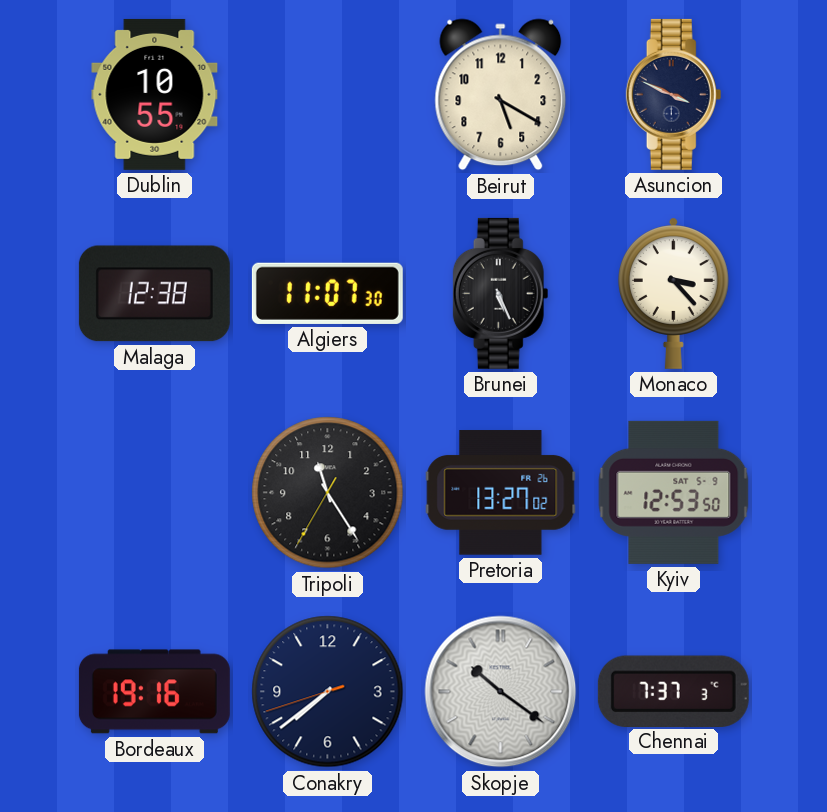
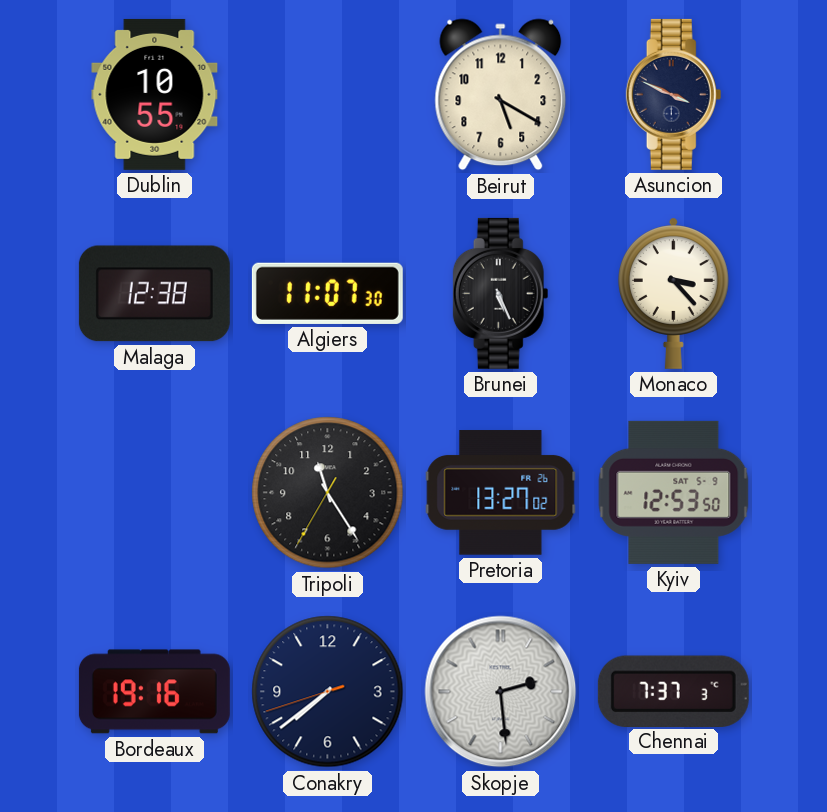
Skopje: 10:21 -> 2:29
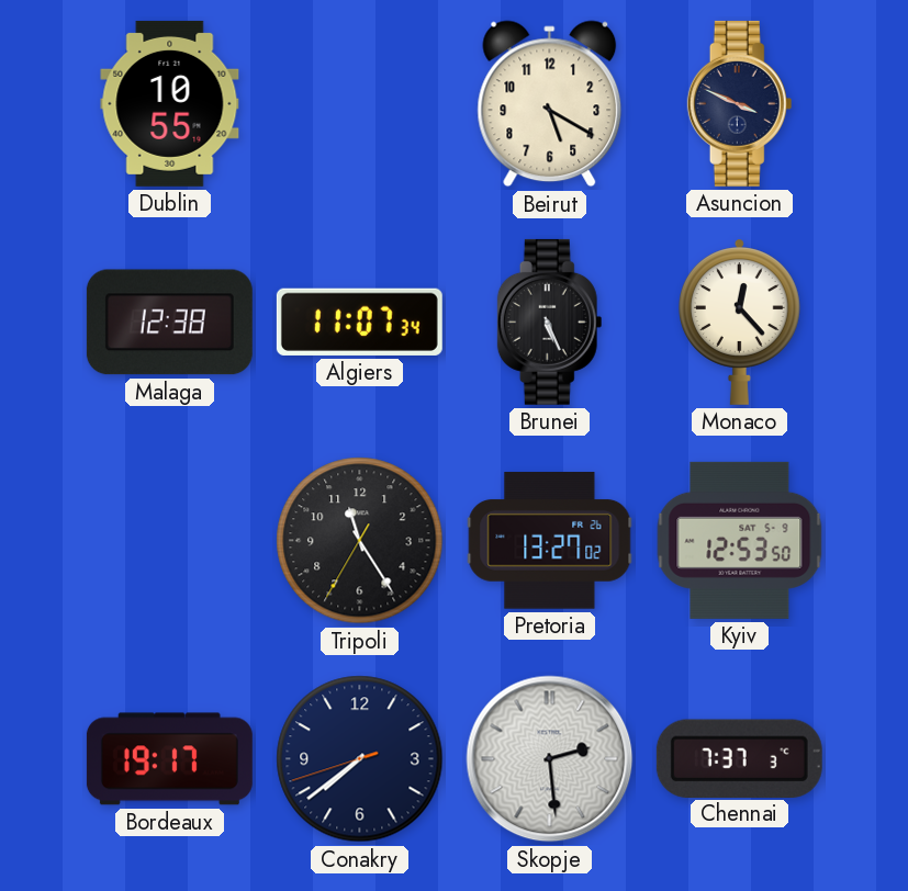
Algiers: 11:07:30 -> 11:07:34
Monaco: 3:23 -> 12:23
Bordeaux: 19:16 -> 19:17
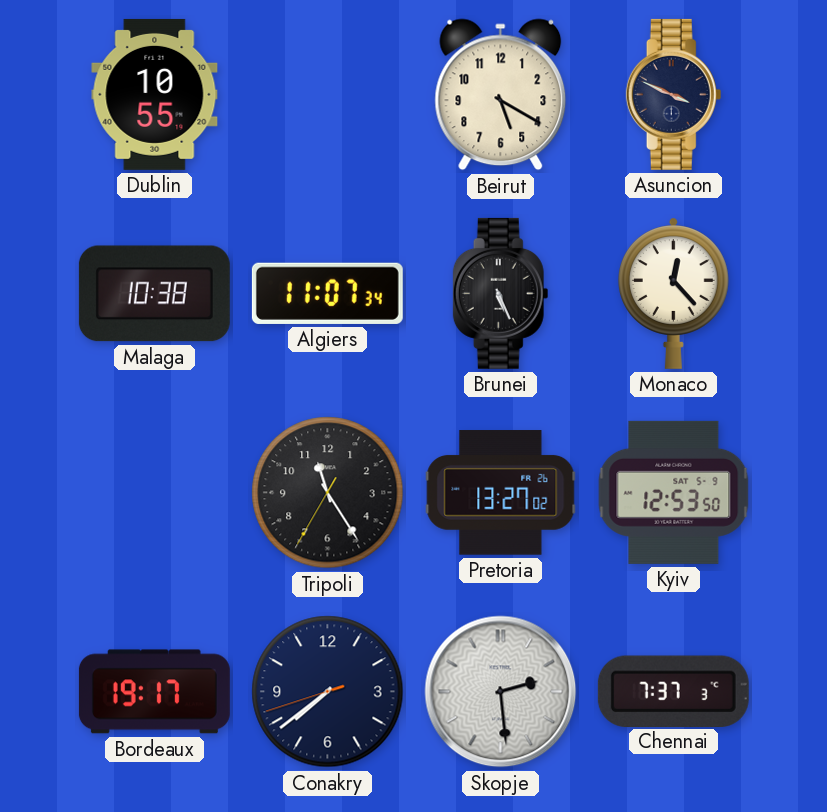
Malaga: 12:38 -> 10:38
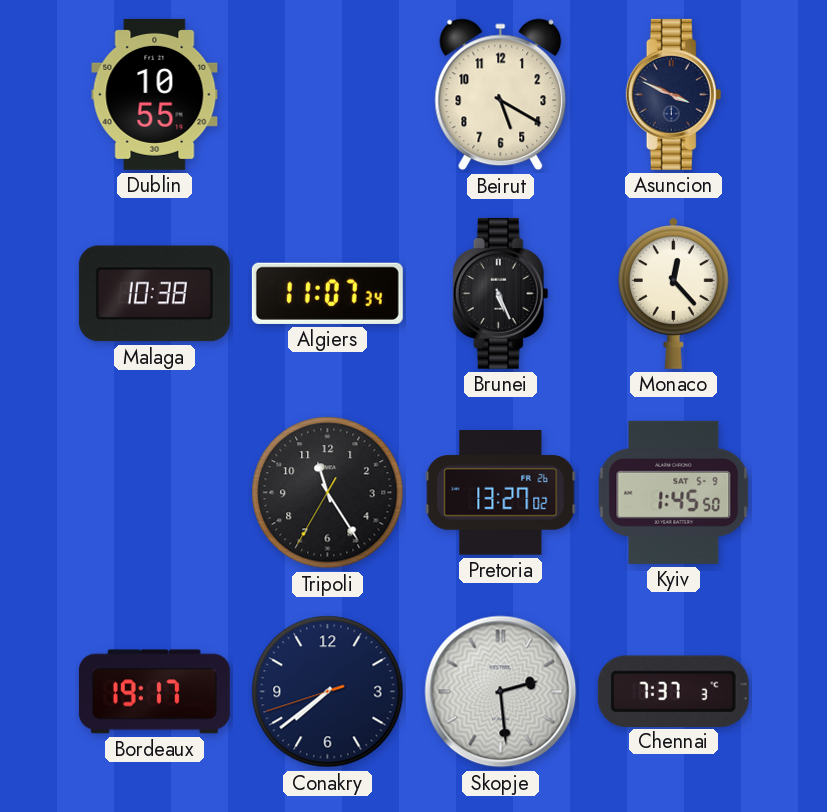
Kyiv: 12:53 -> 1:45
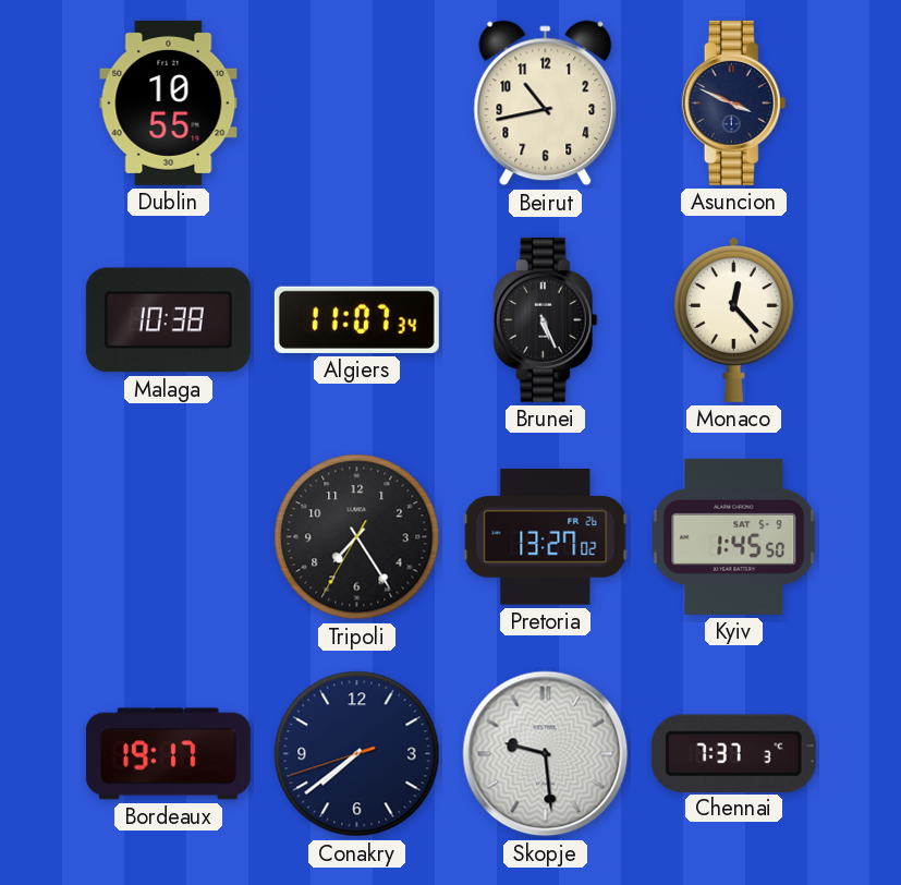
Beirut: 5:20 -> 10:43
Tripoli: 11:24 -> 7:24
Skopje: 2:29 -> 9:29
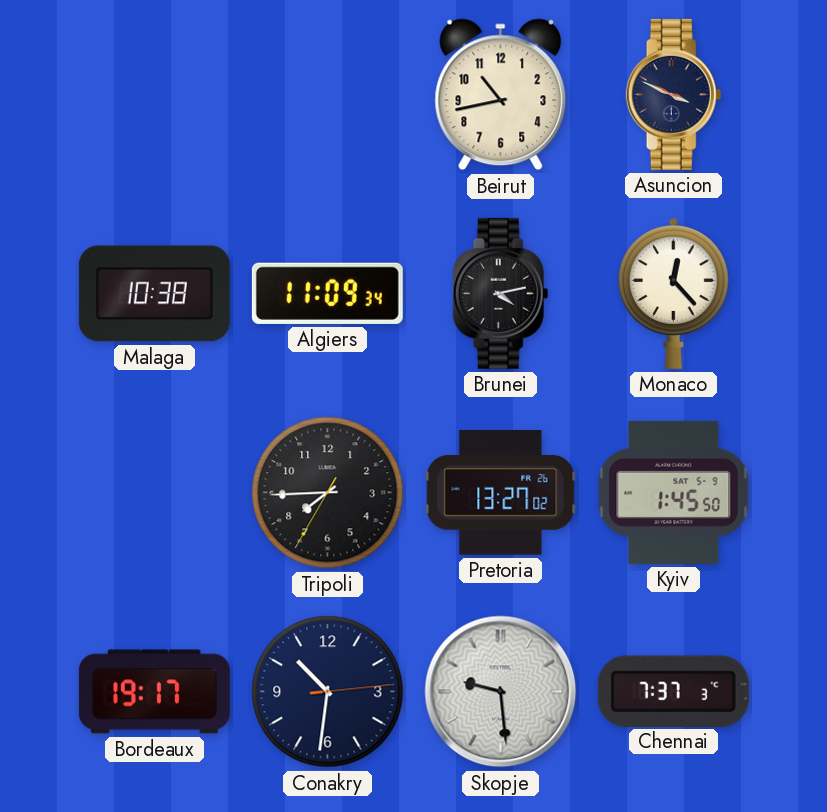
Dublin: 10:55 -> none
Algiers: 11:07 -> 11:09
Brunei: 5:26 -> 4:13
Tripoli: 7:24 -> 7:44
Conakry: 7:38 -> 10:31
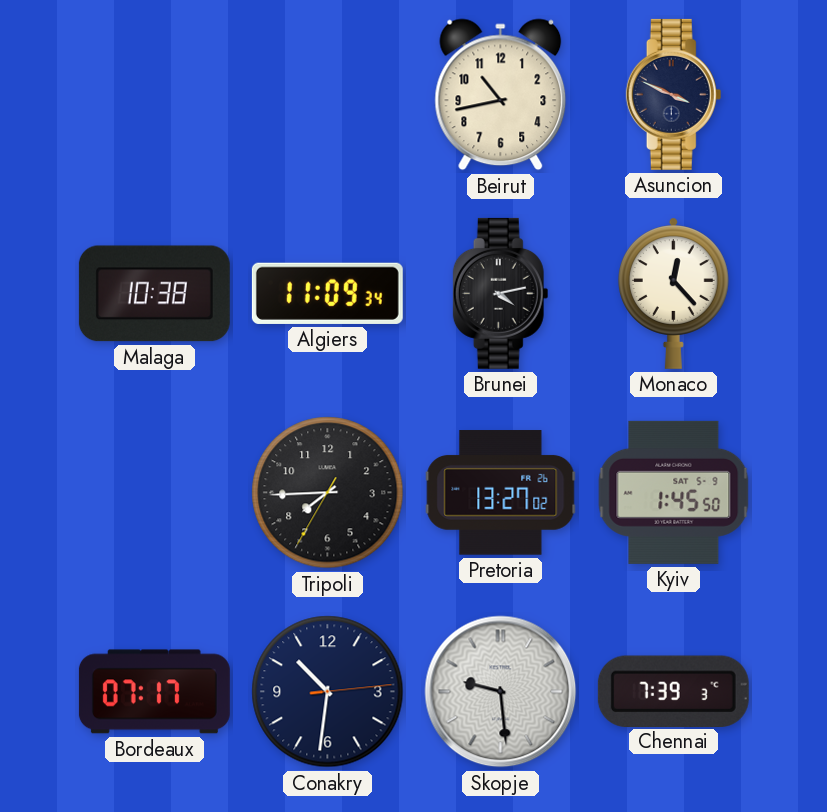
Bordeaux: 19:17 -> 07:17
Chennai: 7:37 -> 7:39
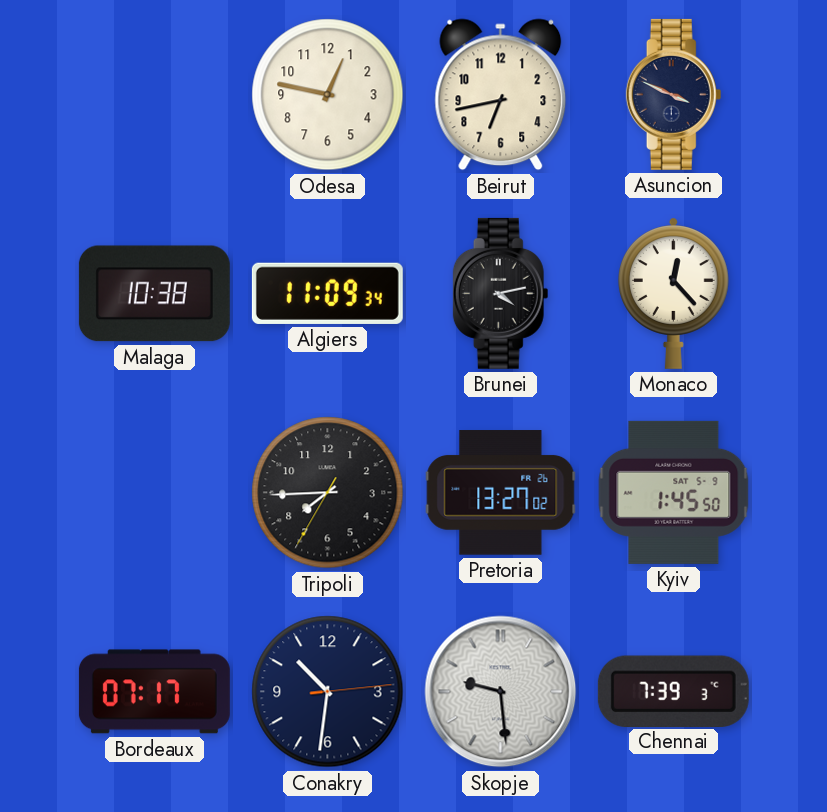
Odesa: none -> 12:47
Beirut: 10:43 -> 6:43
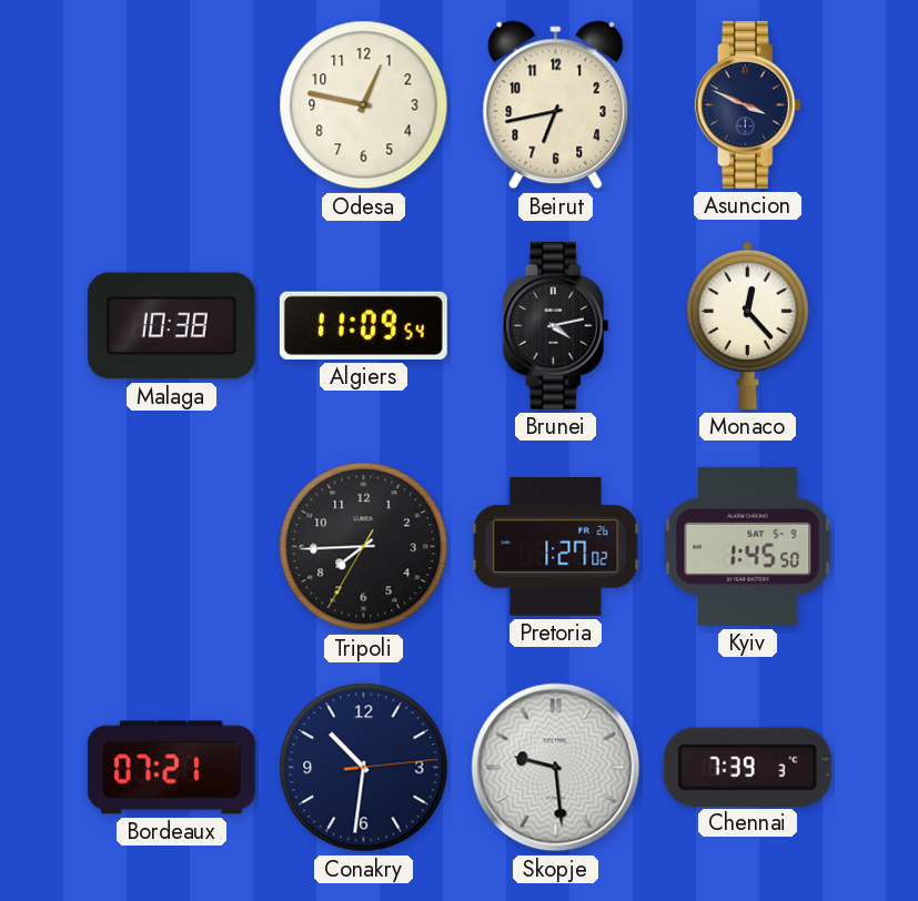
Algiers: 11:09:34 -> 11:09:54
Pretoria: 13:27 -> 1:27
Bordeaux: 07:17 -> 07:21
